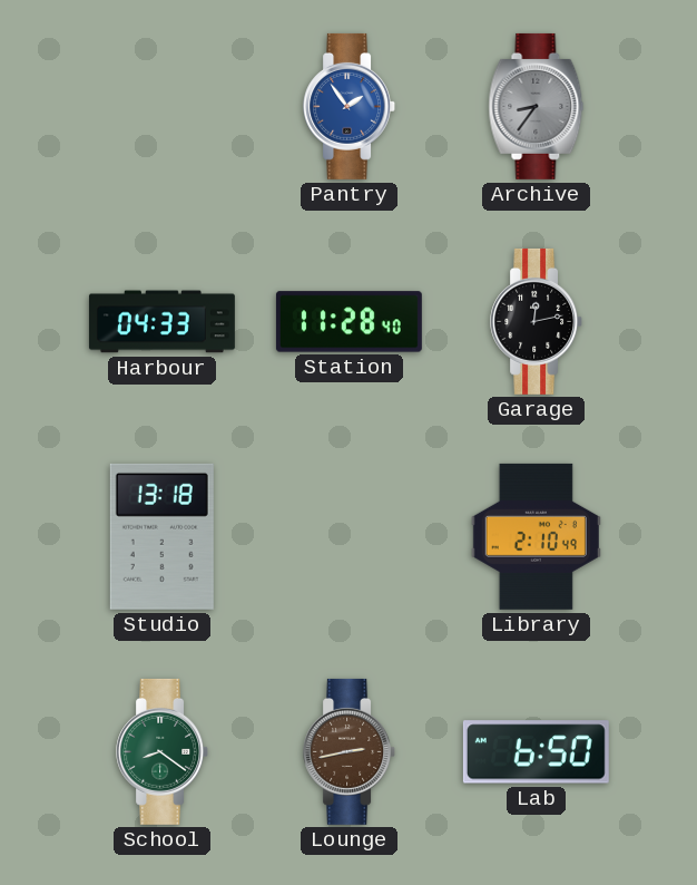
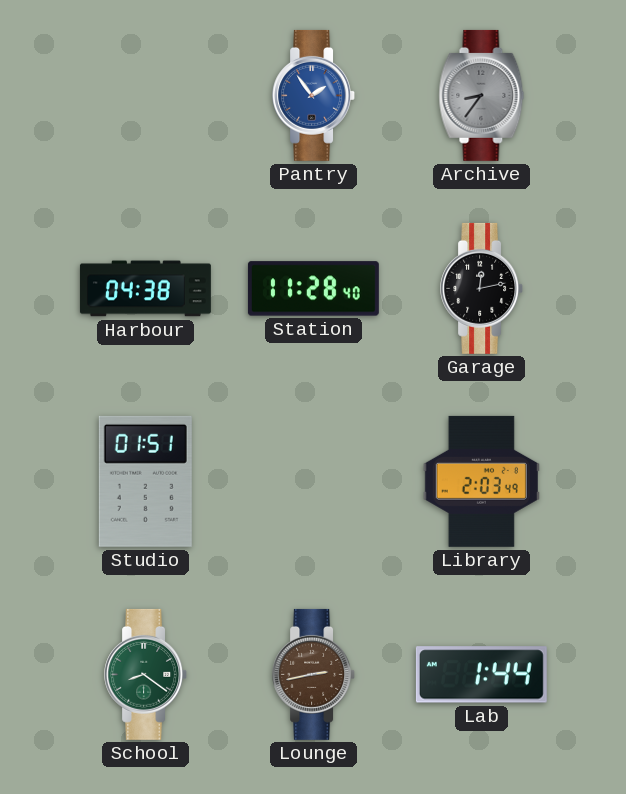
Harbour: 04:33 -> 04:38
Studio: 13:18 -> 01:51
Library: 2:10 -> 2:03
Lab: 6:50 -> 1:44
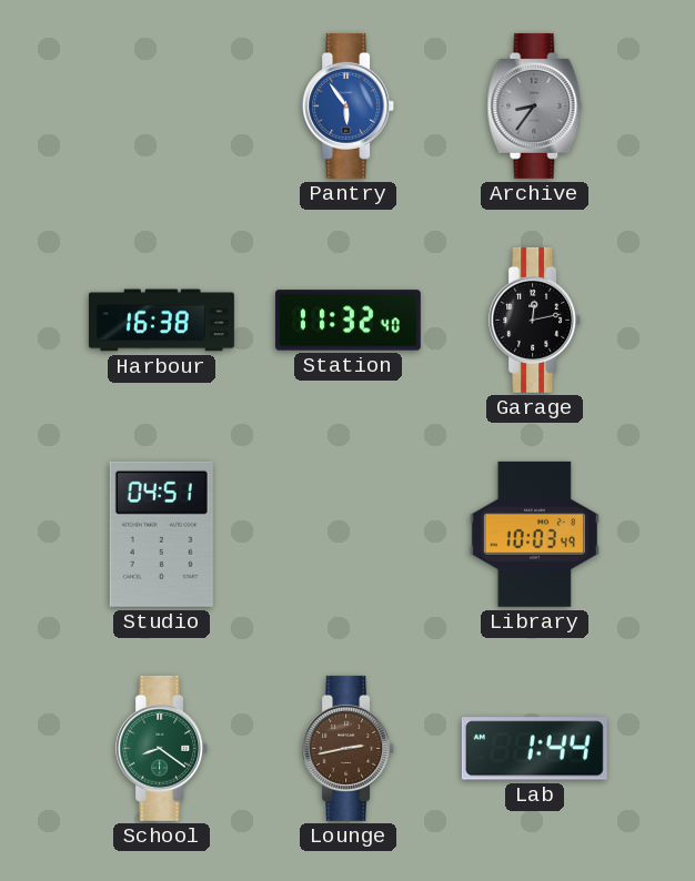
Pantry: 1:54 -> 5:54
Harbour: 04:38 -> 16:38
Station: 11:28 -> 11:32
Studio: 01:51 -> 04:51
Library: 2:03 -> 10:03
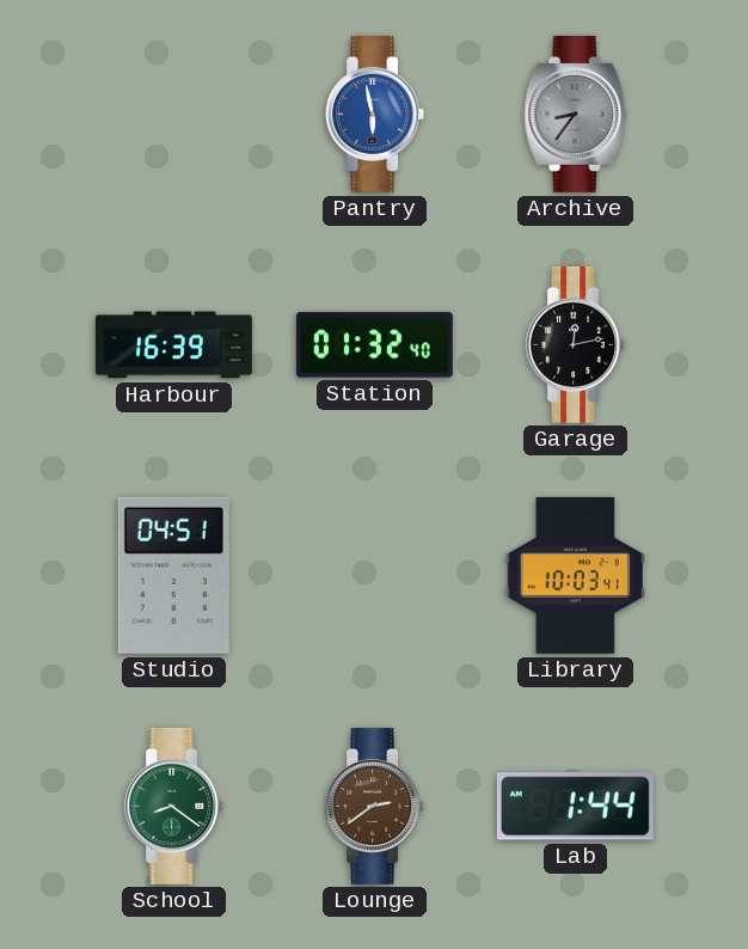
Pantry: 5:54 -> 5:58
Harbour: 16:38 -> 16:39
Station: 11:32 -> 01:32
Library: 10:03:49 -> 10:03:41
Lounge: 2:43 -> 2:39
